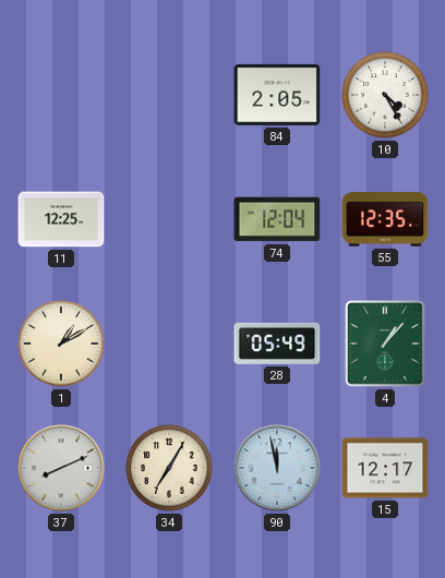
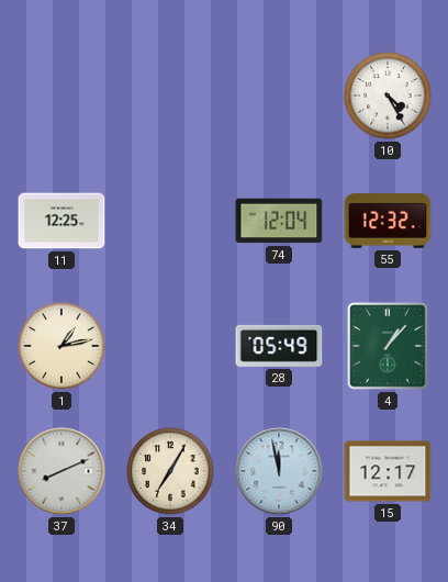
84: 2:05 -> none
55: 12:35 -> 12:32
1: 1:10 -> 1:13
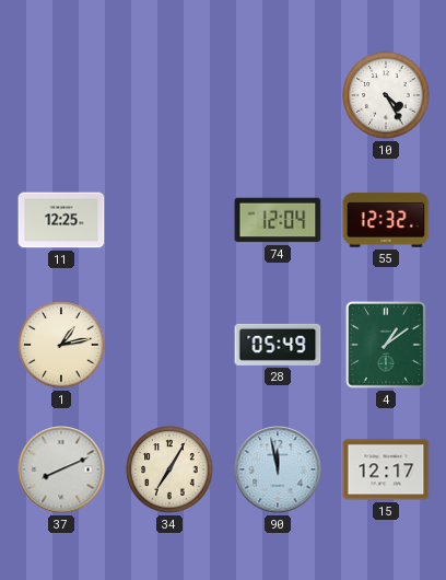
4: 1:07 -> 1:09
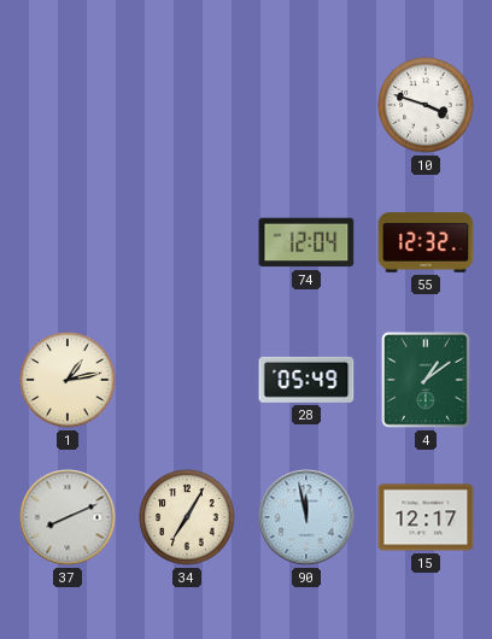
10: 4:25 -> 3:48
11: 12:25 -> none
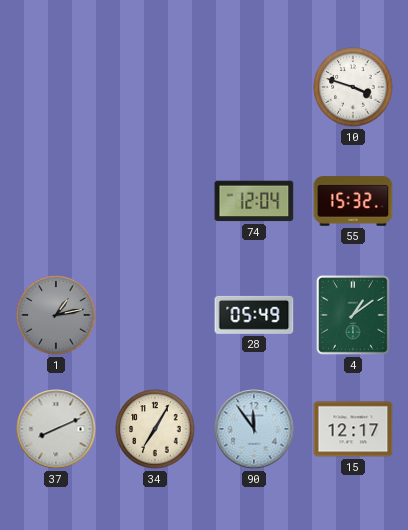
55: 12:32 -> 15:32
1 dial: cream -> grey
90: 11:58 -> 11:54
